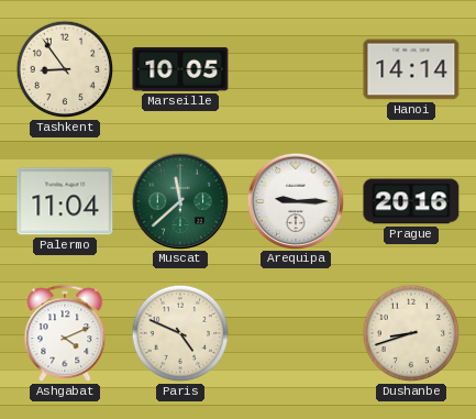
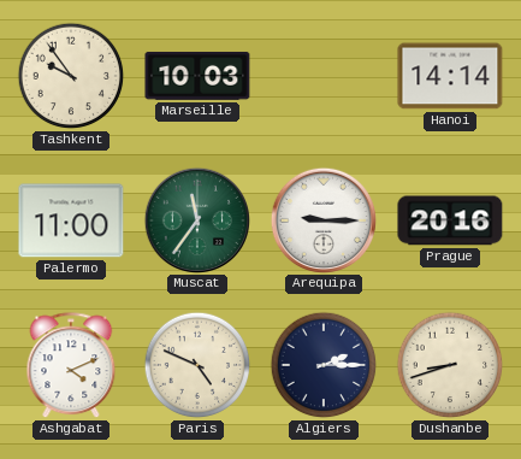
Tashkent: 8:54 -> 9:54
Marseille: 10:05 -> 10:03
Palermo: 11:04 -> 11:00
Muscat: 11:38 -> 11:36
Algiers: none -> 2:15
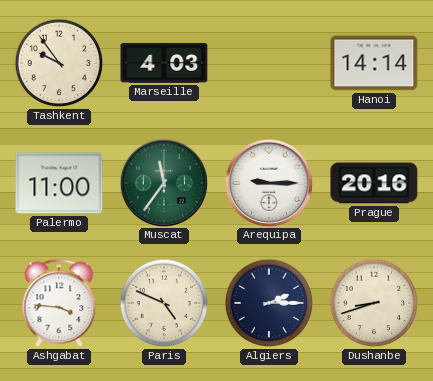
Marseille: 10:03 -> 4:03
Ashgabat: 4:11 -> 3:46
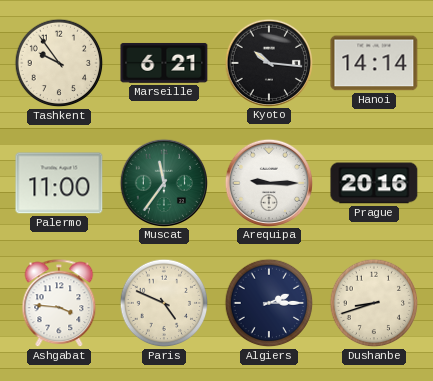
Marseille: 4:03 -> 6:21
Kyoto: none -> 10:16
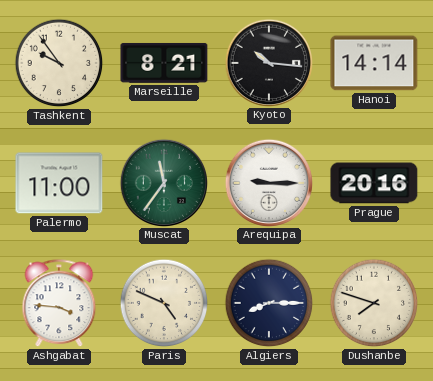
Marseille: 6:21 -> 8:21
Algiers: 2:15 -> 8:15
Dushanbe: 8:42 -> 7:48
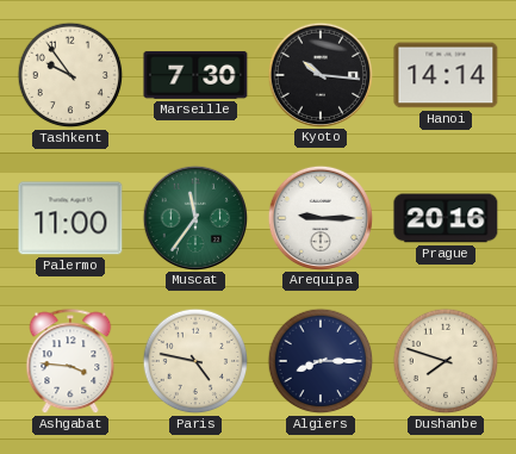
Marseille: 8:21 -> 7:30
Paris: 4:49 -> 4:47
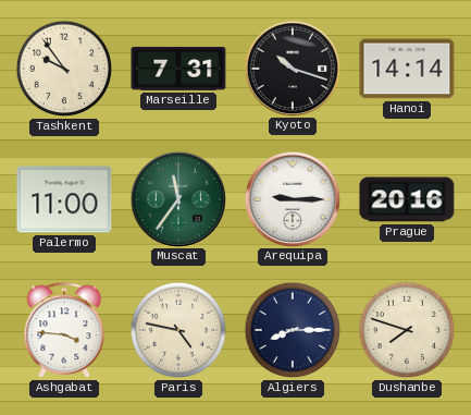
Marseille: 7:30 -> 7:31
Kyoto: 10:16 -> 10:18
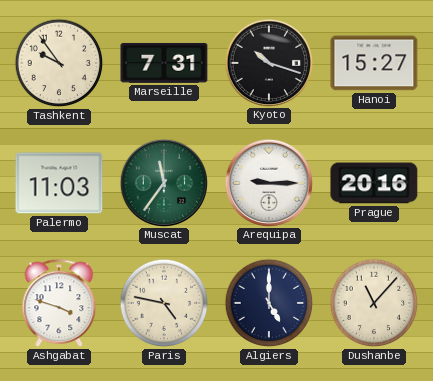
Hanoi: 14:14 -> 15:27
Palermo: 11:00 -> 11:03
Ashgabat: 3:46 -> 3:48
Algiers: 8:15 -> 5:00
Dushanbe: 7:48 -> 11:07
